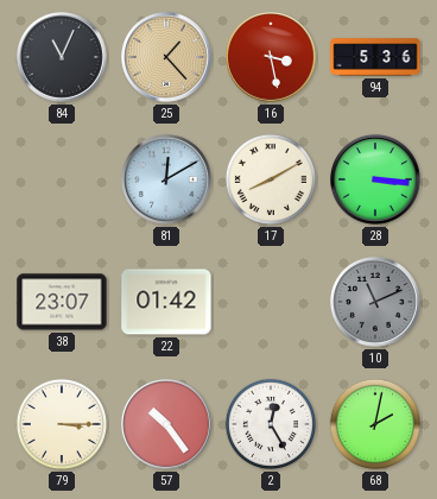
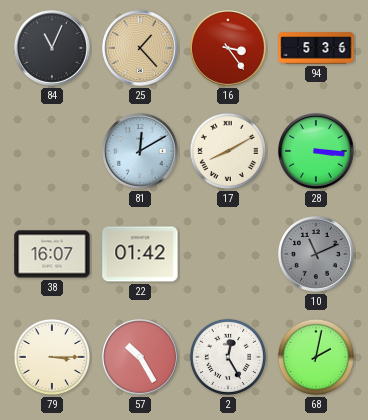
16: 3:28 -> 3:24
38: 23:07 -> 16:07
57: 10:24 -> 10:25
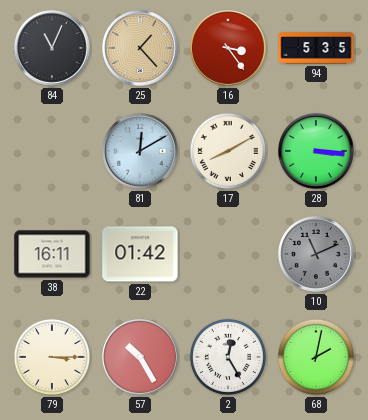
94: 5:36 -> 5:35
38: 16:07 -> 16:11
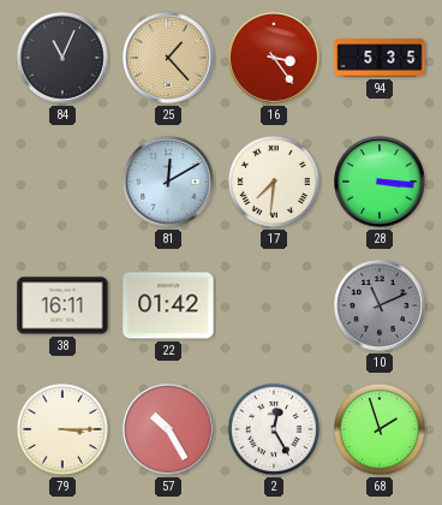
17: 8:10 -> 7:31
68: 2:02 -> 1:57
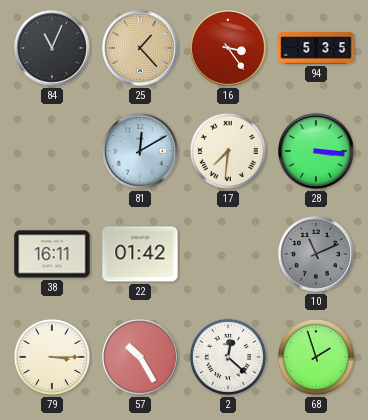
2: 12:25 -> 12:22
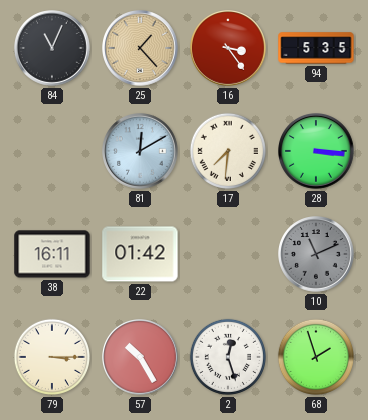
2: 12:22 -> 12:27
